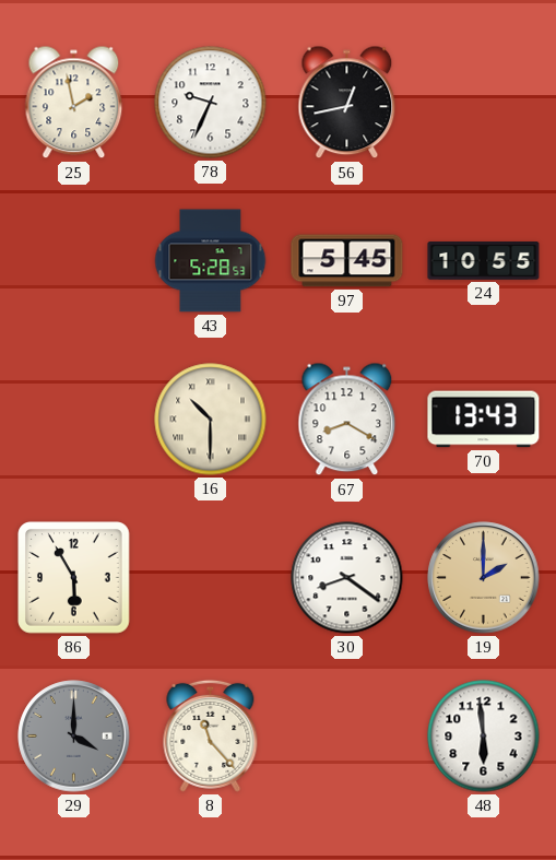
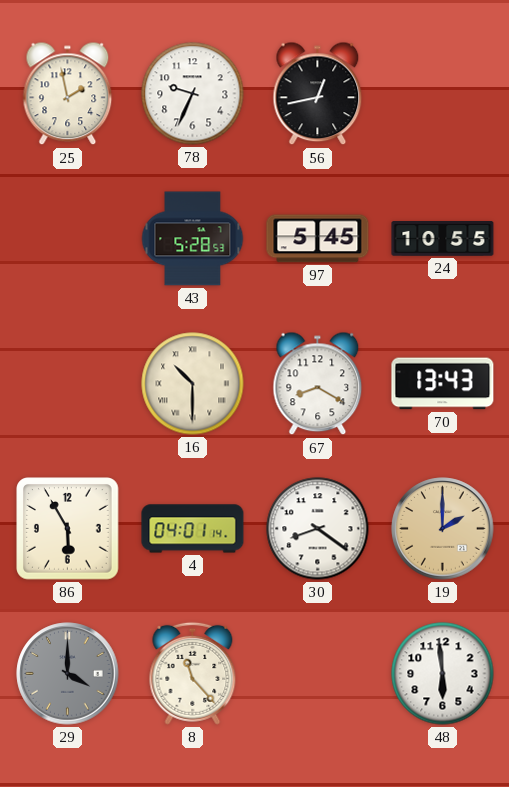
4: none -> 04:01
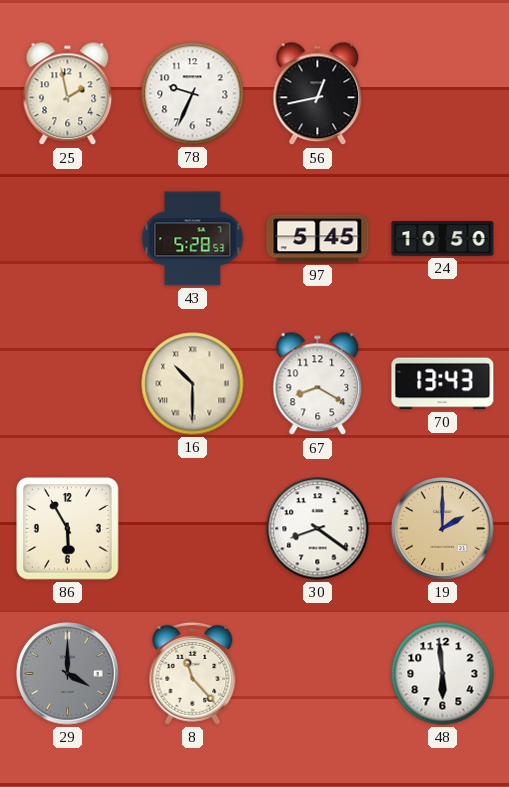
24: 10:55 -> 10:50
4: 04:01 -> none
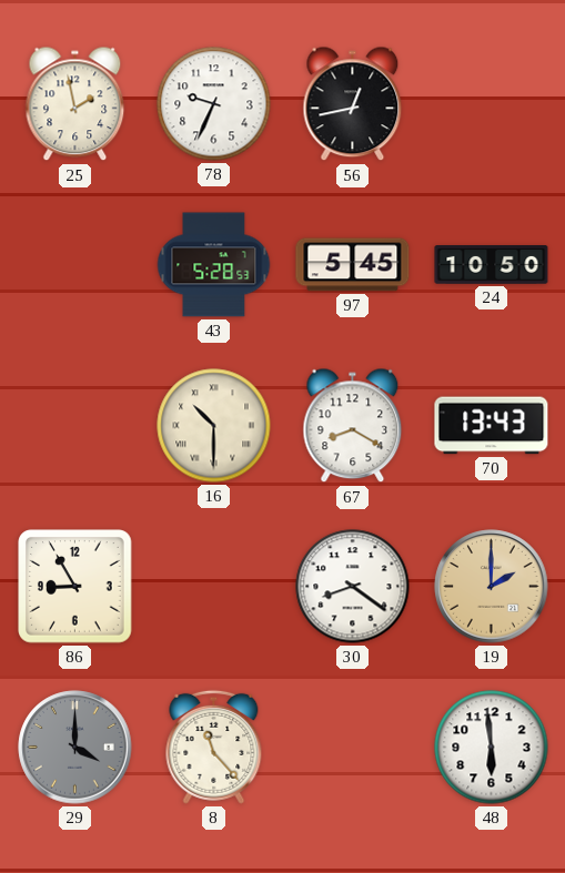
86: 5:55 -> 8:55
